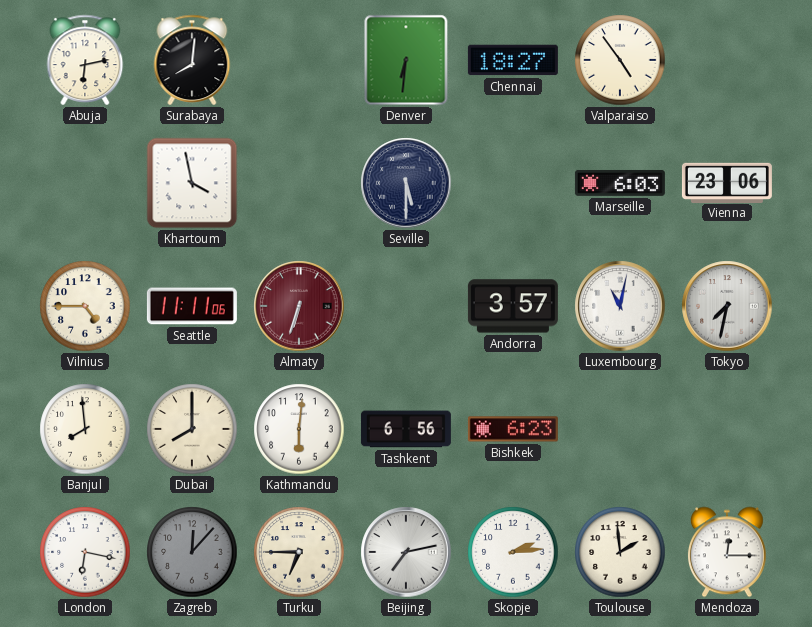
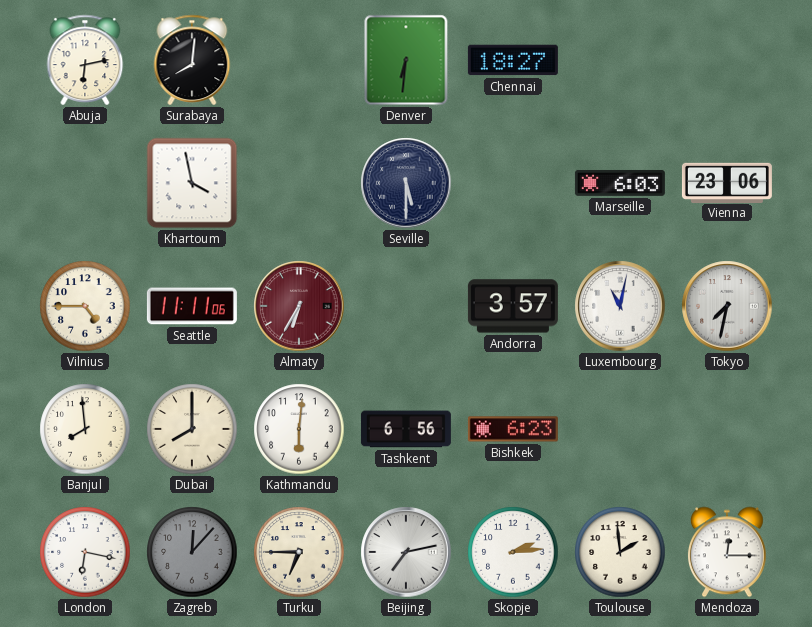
Valparaiso: 4:54 -> none
Almaty: 6:33 -> 6:35
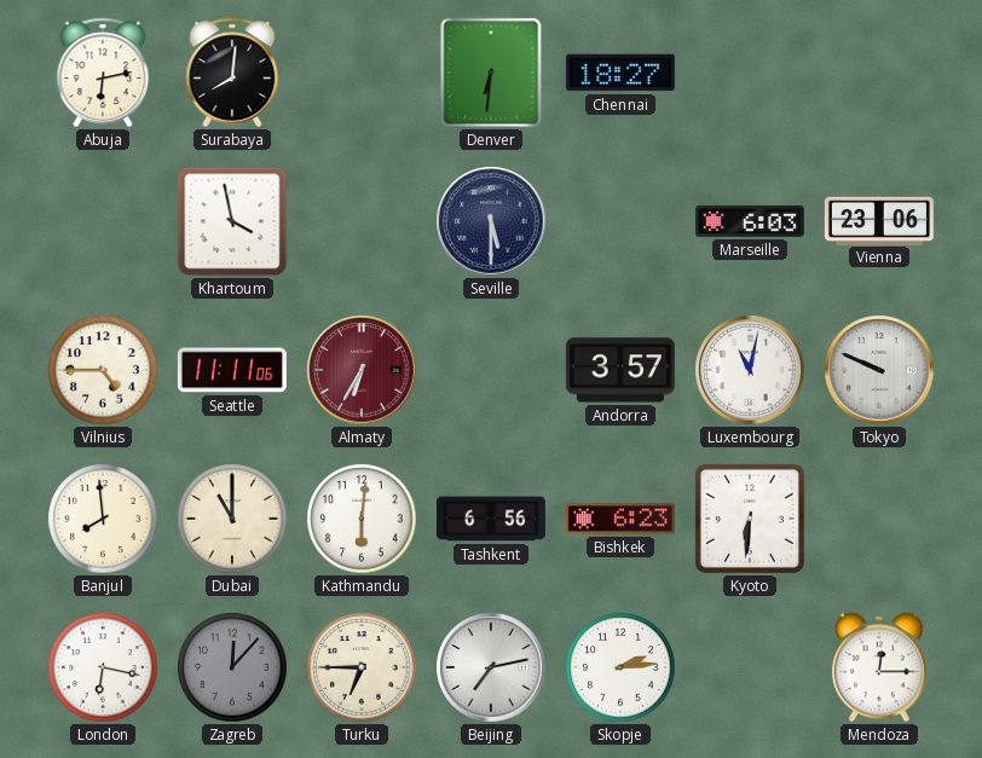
Tokyo: 7:32 -> 9:49
Dubai: 8:00 -> 11:00
Kyoto: none -> 6:31
Toulouse: 1:59 -> none
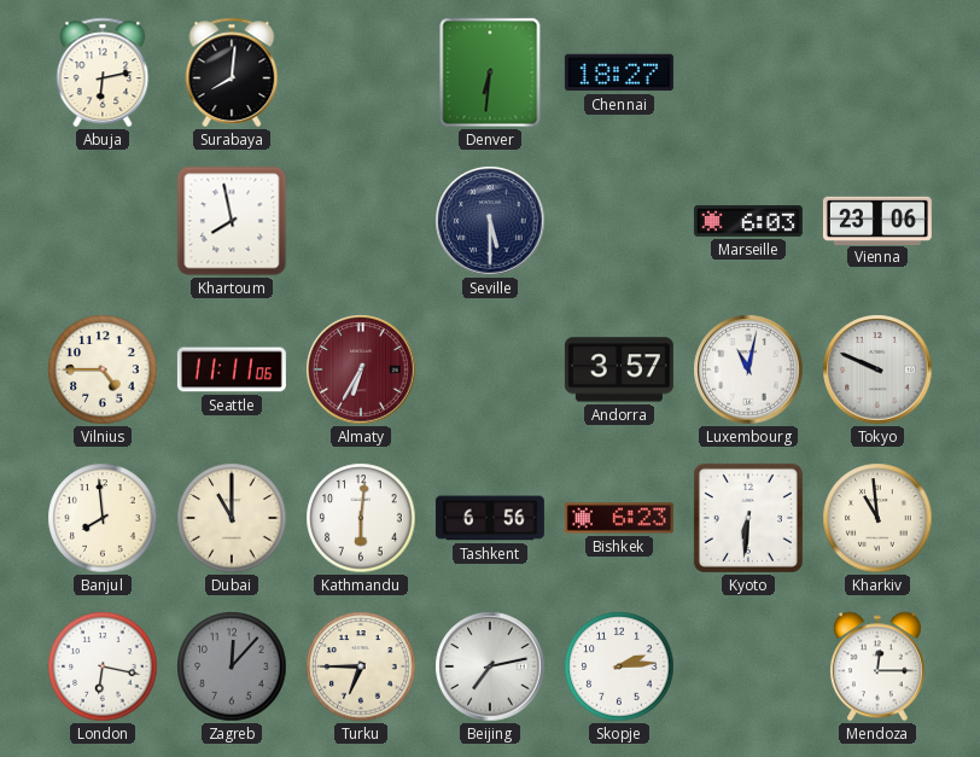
Khartoum: 3:58 -> 7:58
Kharkiv: none -> 10:59
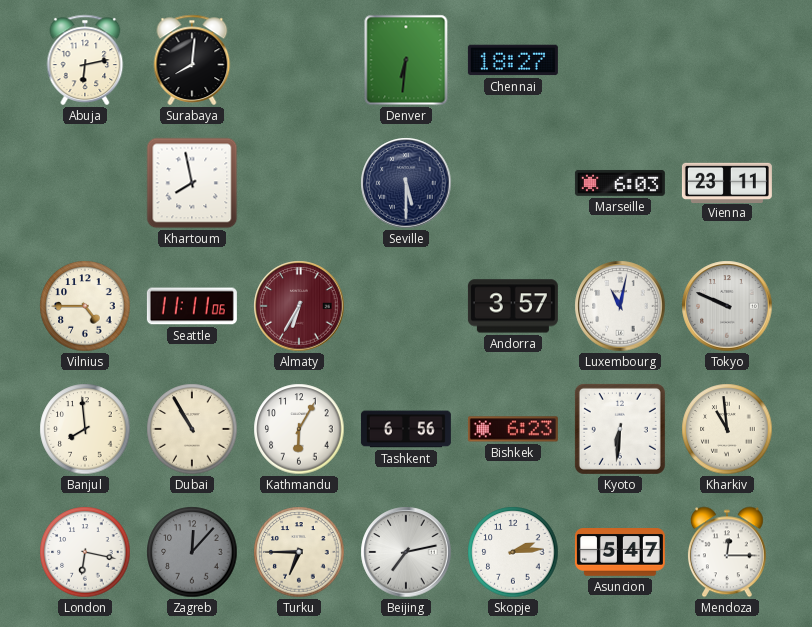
Vienna: 23:06 -> 23:11
Dubai: 11:00 -> 10:55
Kathmandu: 6:01 -> 6:05
Asuncion: none -> 5:47
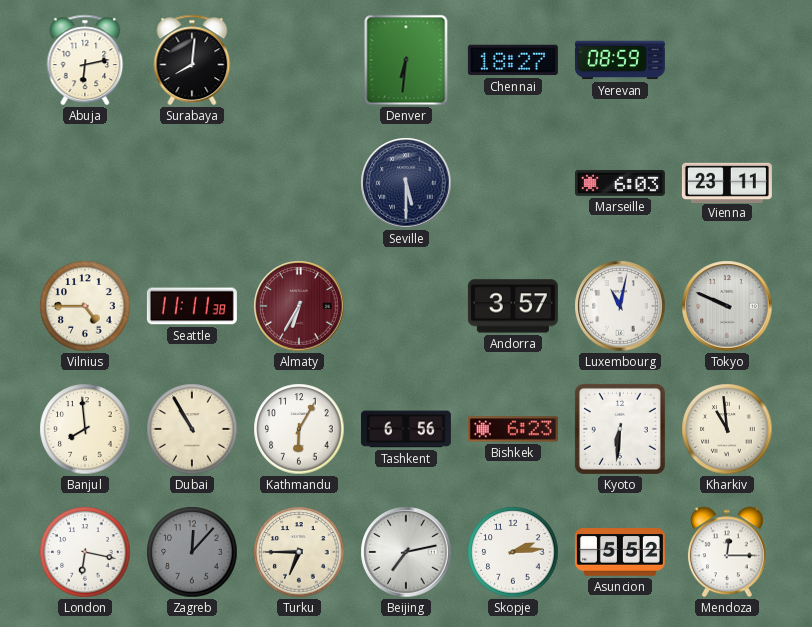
Yerevan: none -> 08:59
Khartoum: 7:58 -> none
Seattle: 11:11:06 -> 11:11:38
Asuncion: 5:47 -> 5:52
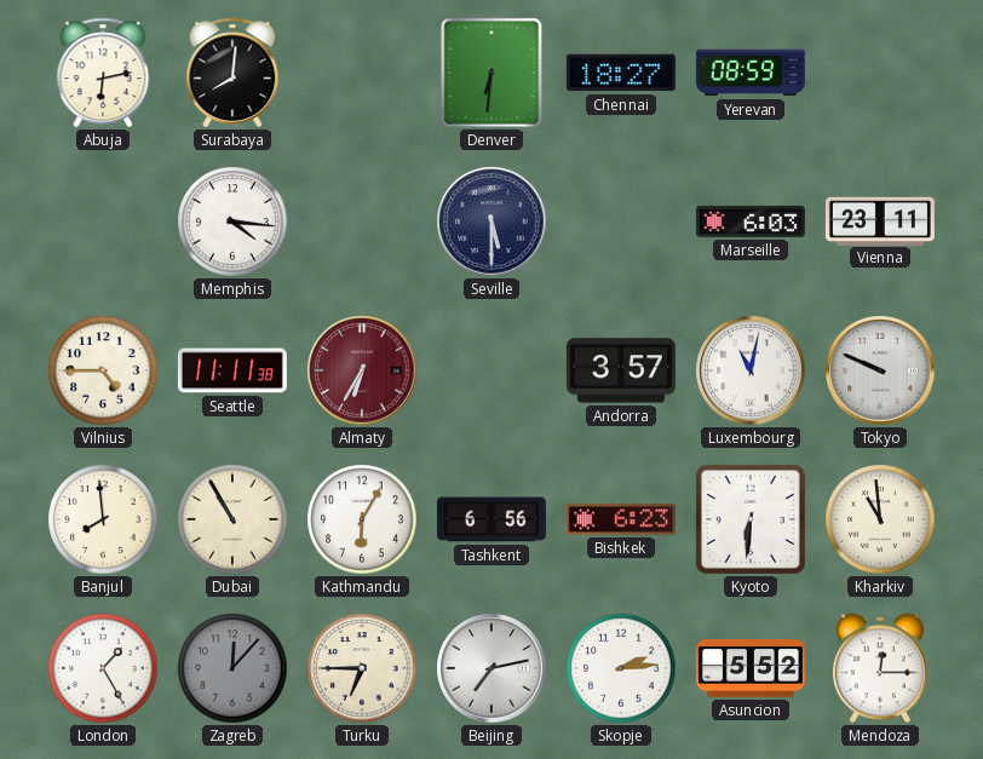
Memphis: none -> 4:16
London: 6:17 -> 1:25
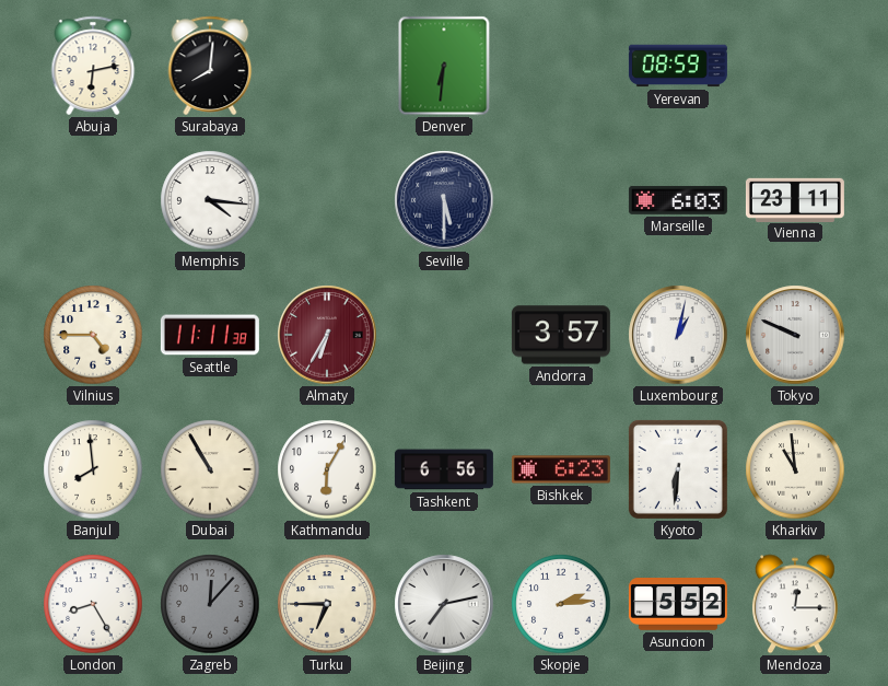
Chennai: 18:27 -> none
Luxembourg: 11:02 -> 1:02
London: 1:25 -> 8:25
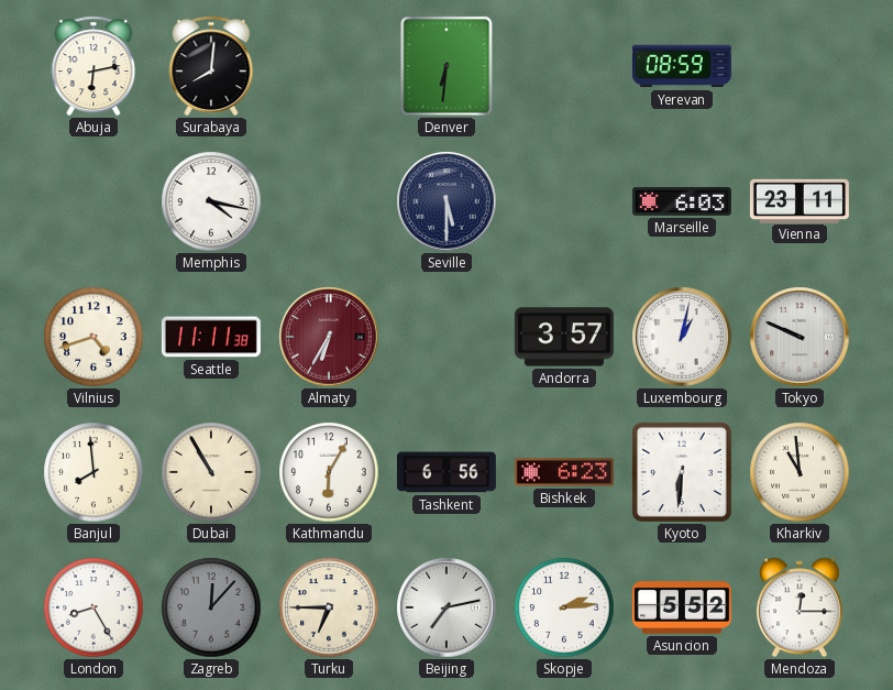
Memphis: 4:16 -> 4:17
Vilnius: 4:45 -> 4:42
